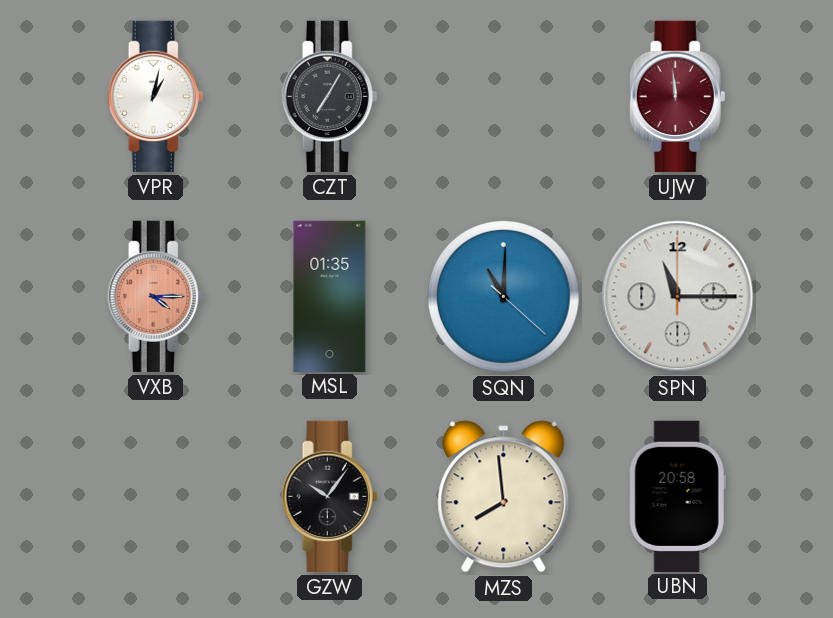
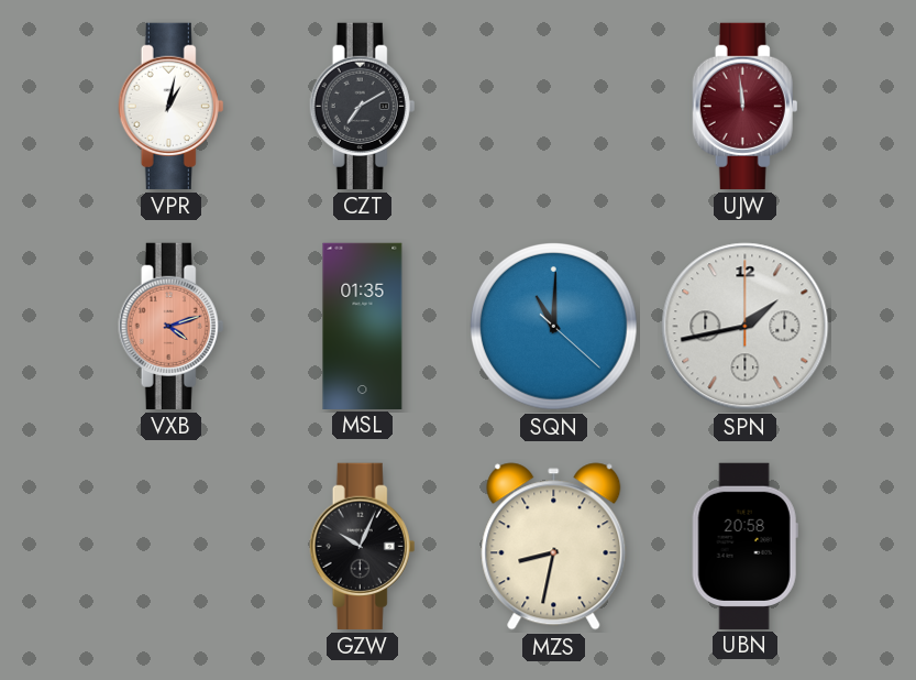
CZT: 7:05 -> 7:10
VXB: 4:15 -> 4:12
SPN: 11:15 -> 1:43
GZW: 10:06 -> 10:04
MZS: 7:59 -> 8:32
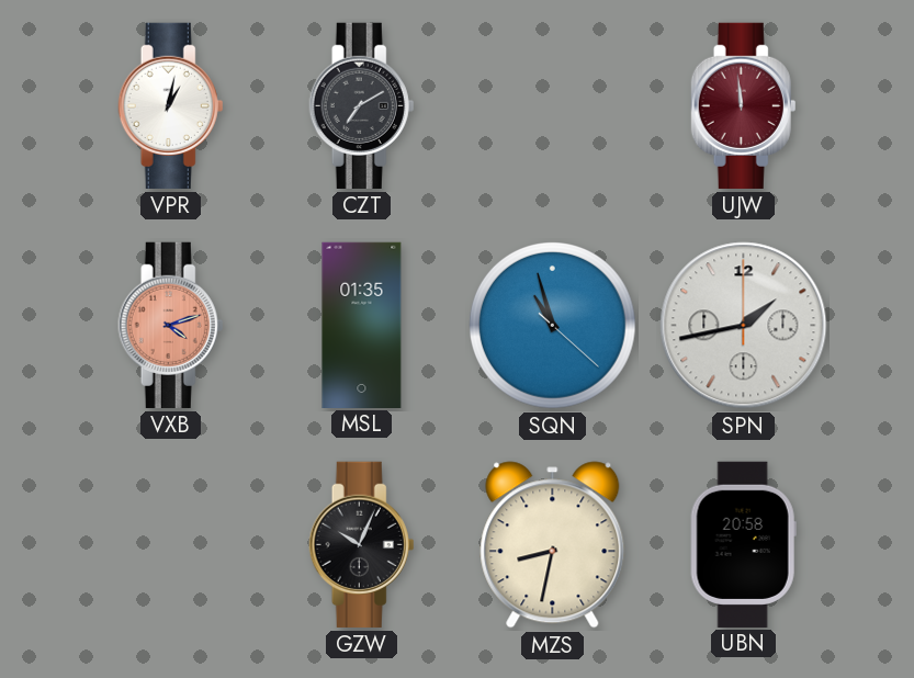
SQN: 11:00 -> 10:57
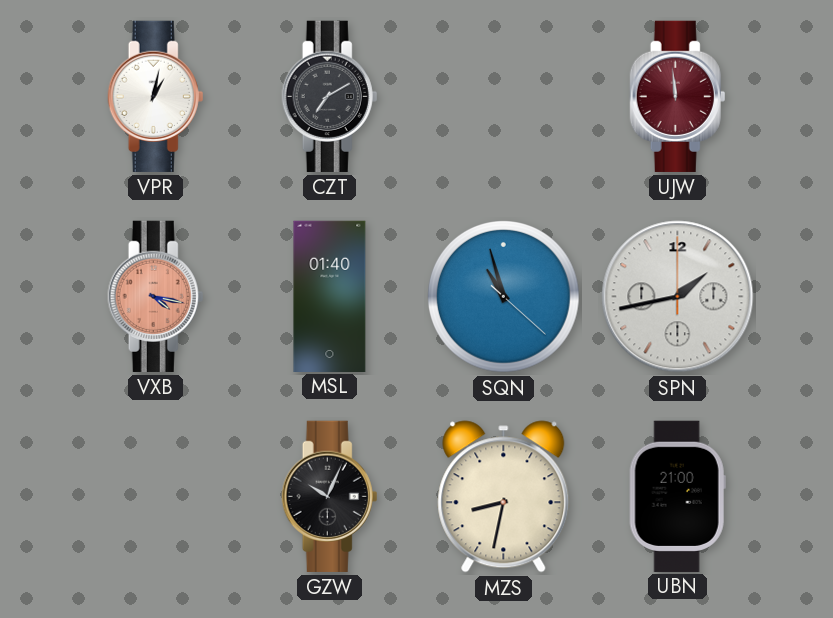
VXB: 4:12 -> 4:17
MSL: 01:35 -> 01:40
UBN: 20:58 -> 21:00
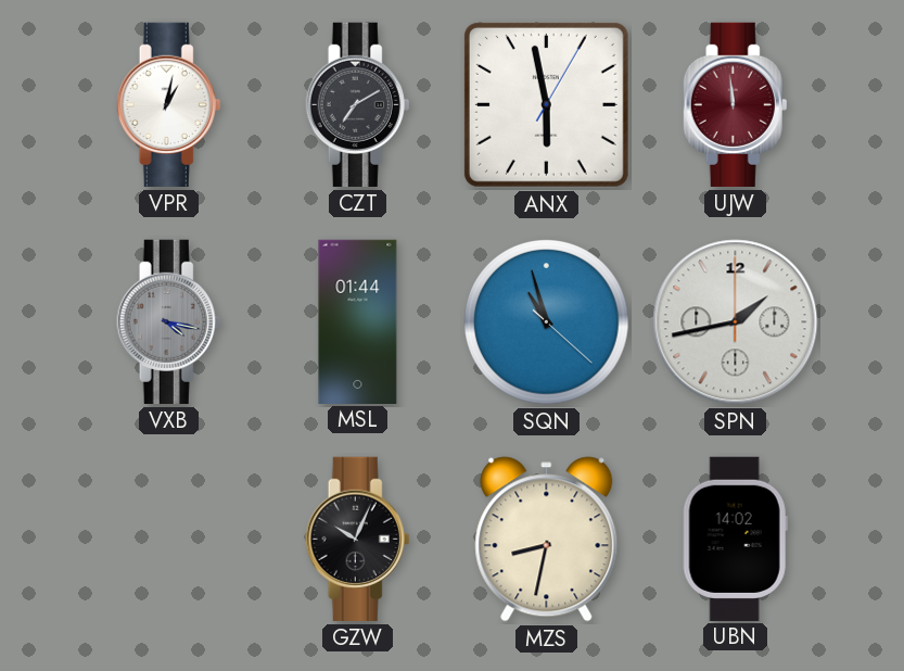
ANX: none -> 5:58
VXB dial: salmon -> grey
MSL: 01:40 -> 01:44
UBN: 21:00 -> 14:02
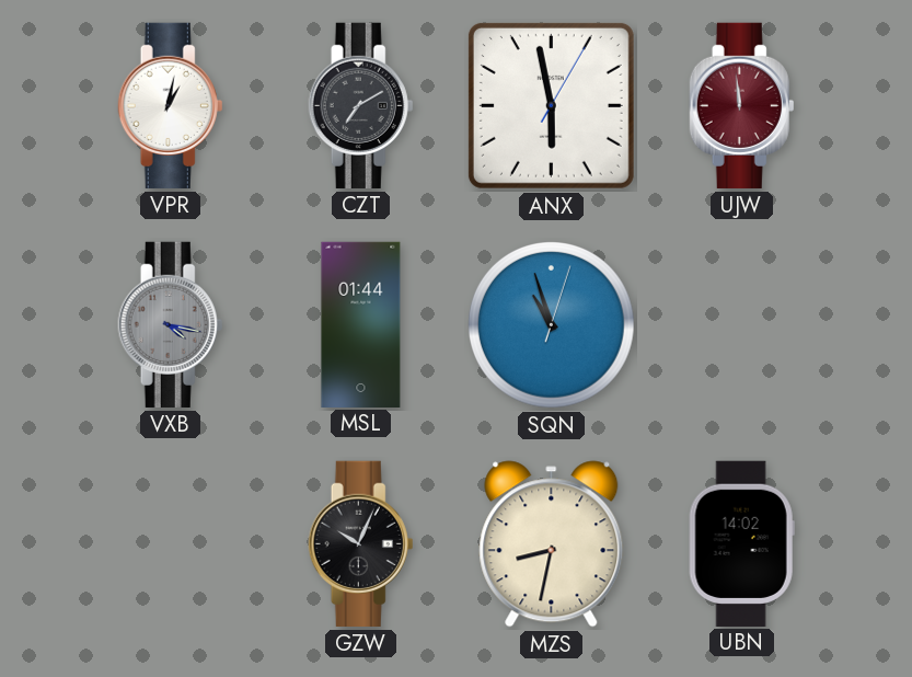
SQN: 10:57:22 -> 10:57:03
SPN: 1:43 -> none
